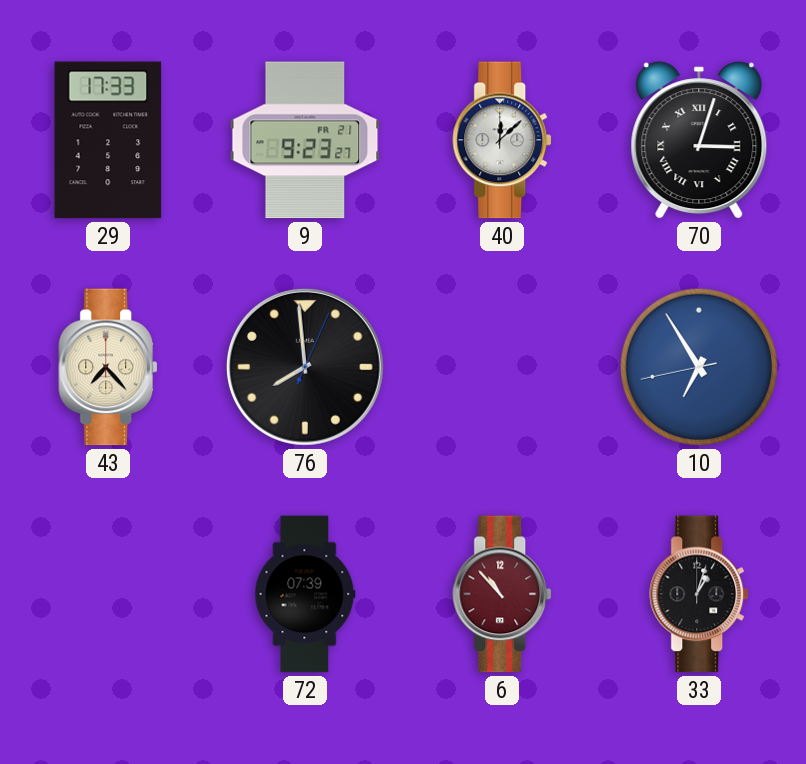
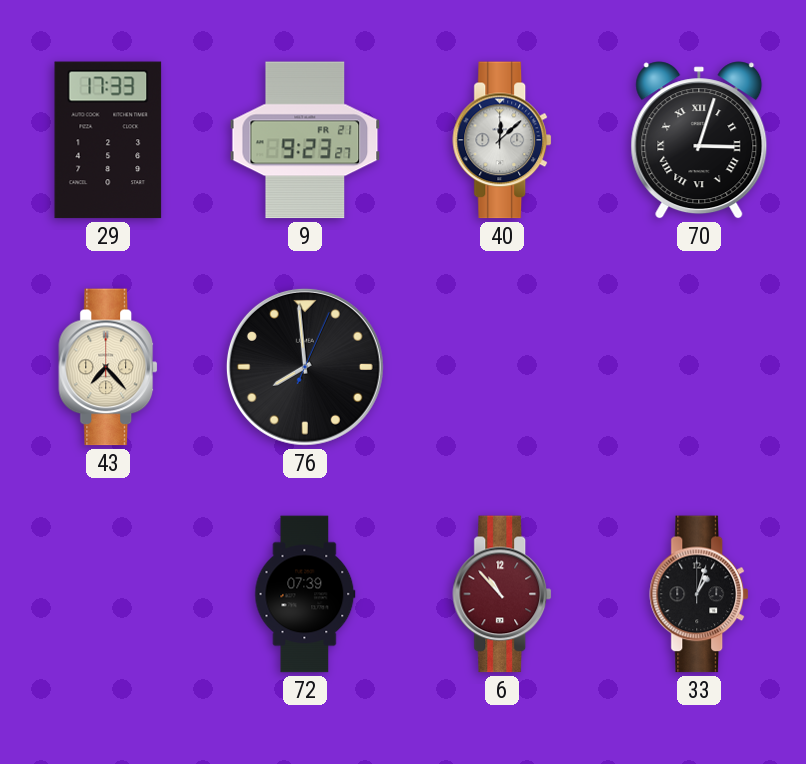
10: 6:54 -> none
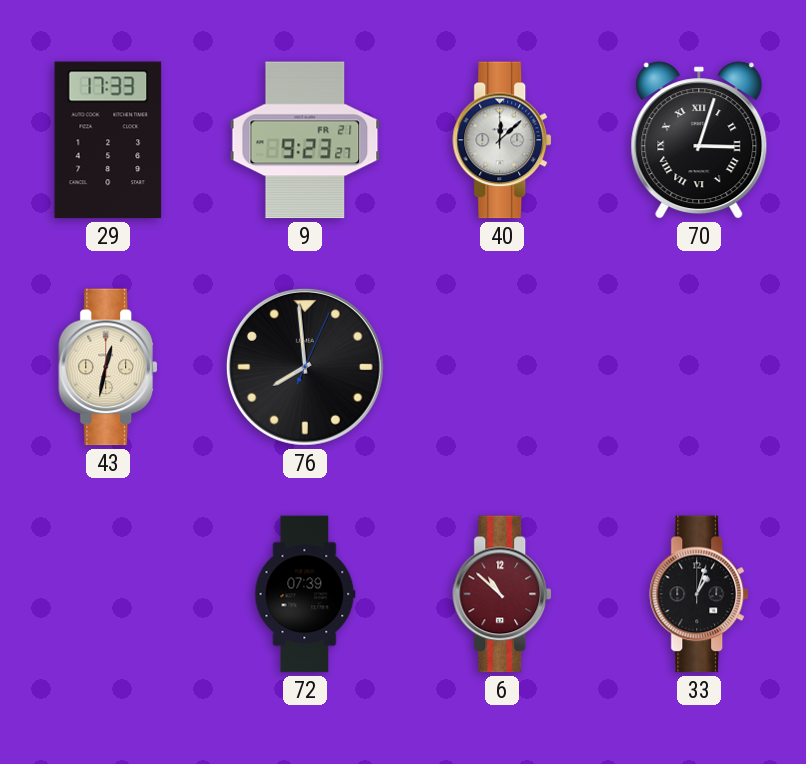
43: 7:23 -> 12:32
6: 10:53 -> 10:52
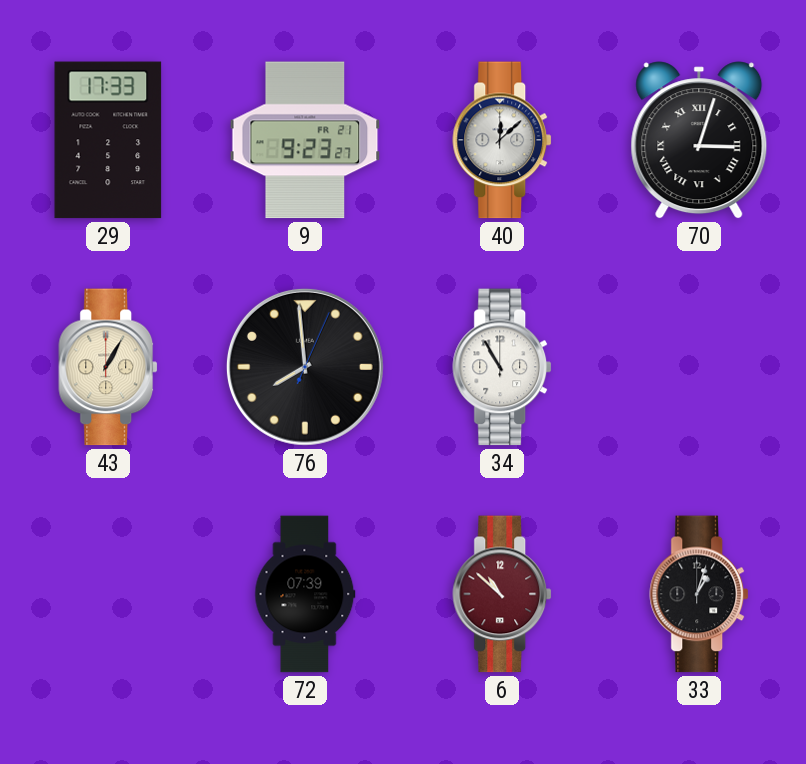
43: 12:32 -> 1:05
34: none -> 10:55
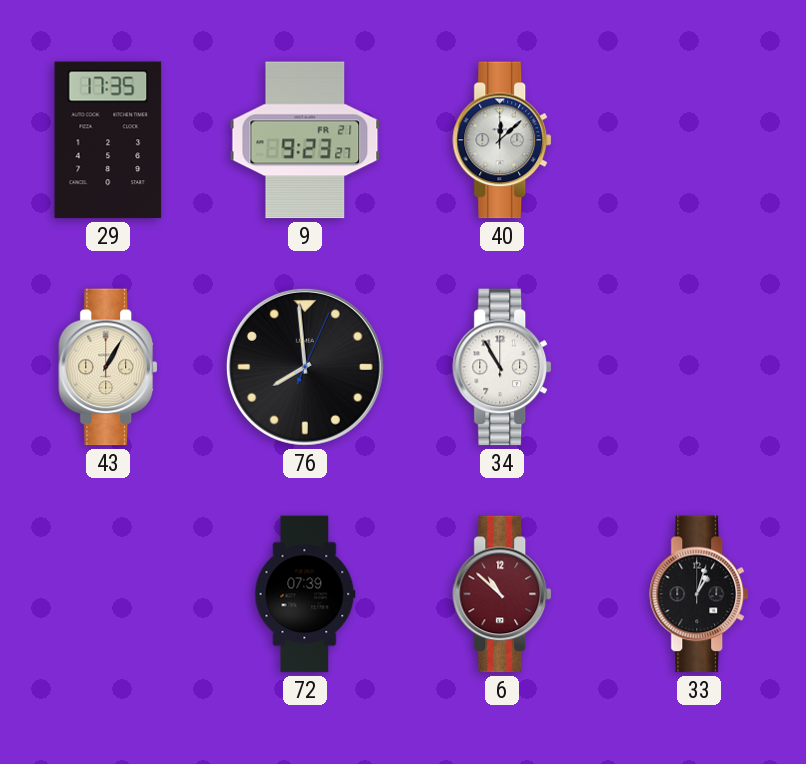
29: 17:33 -> 17:35
70: 3:03 -> none
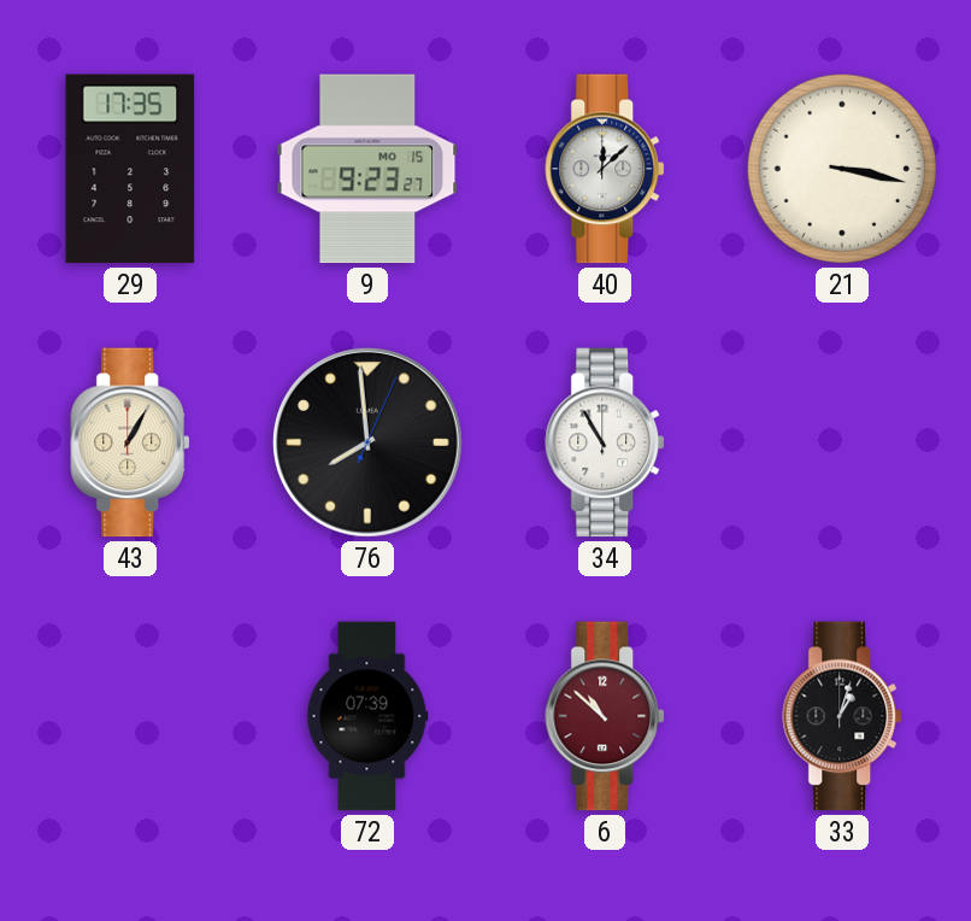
9 date: FR 21 -> MO 15
21: none -> 3:17
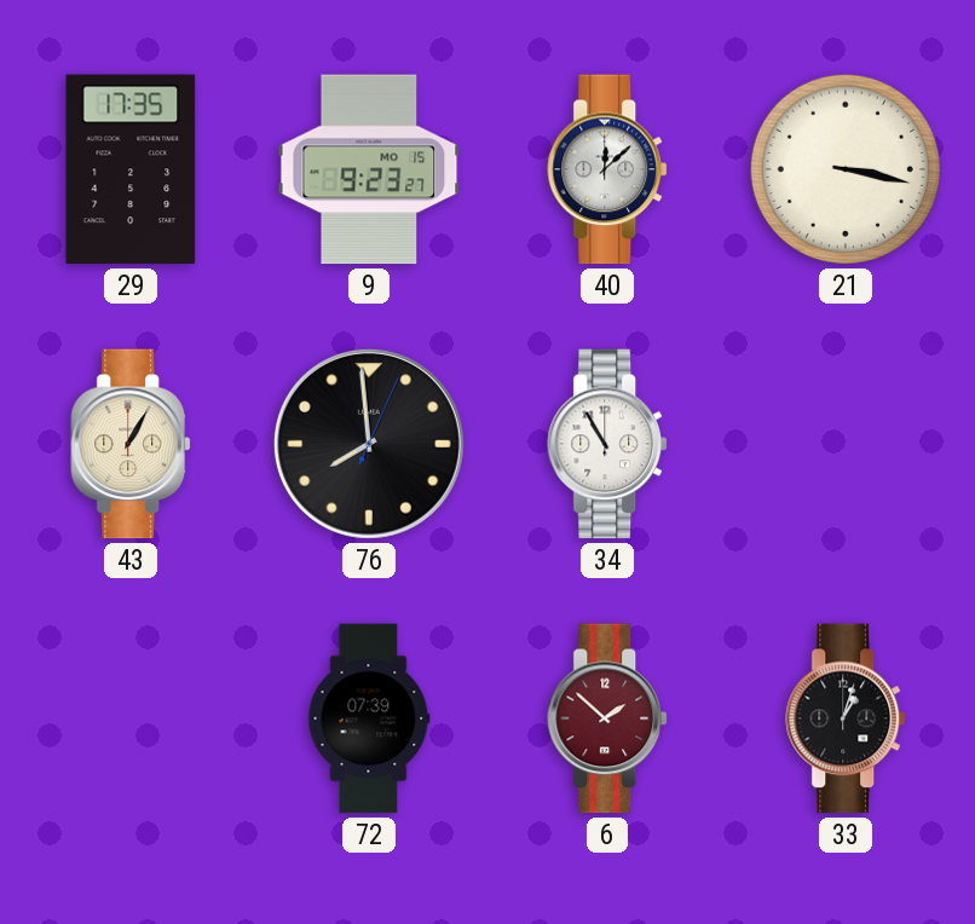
6: 10:52 -> 1:52
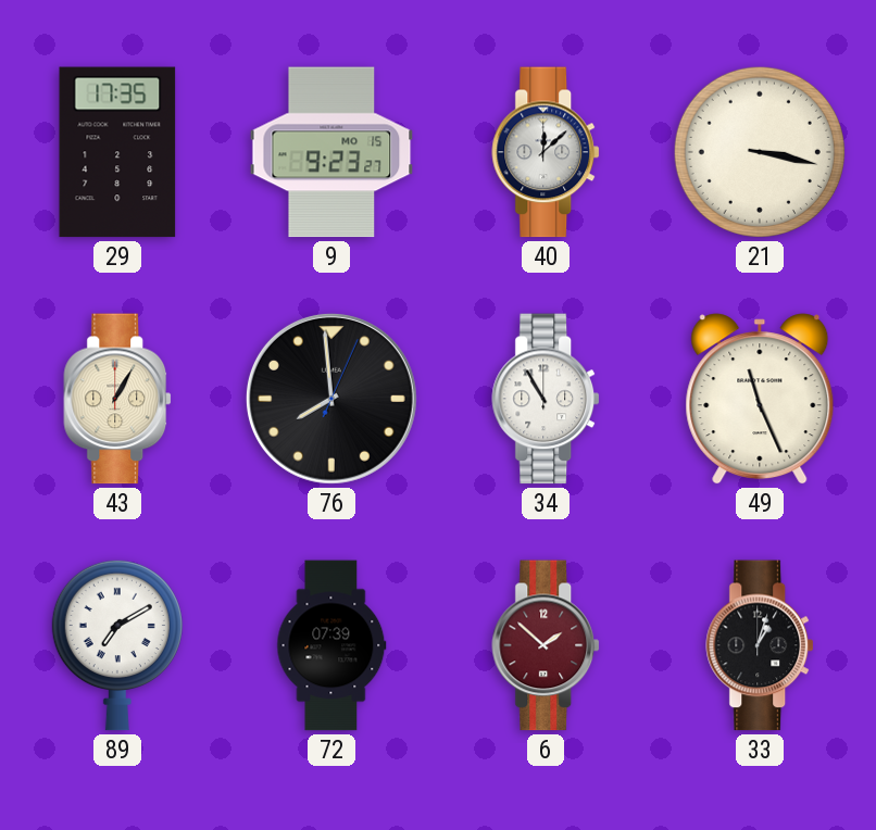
49: none -> 11:26
89: none -> 7:10
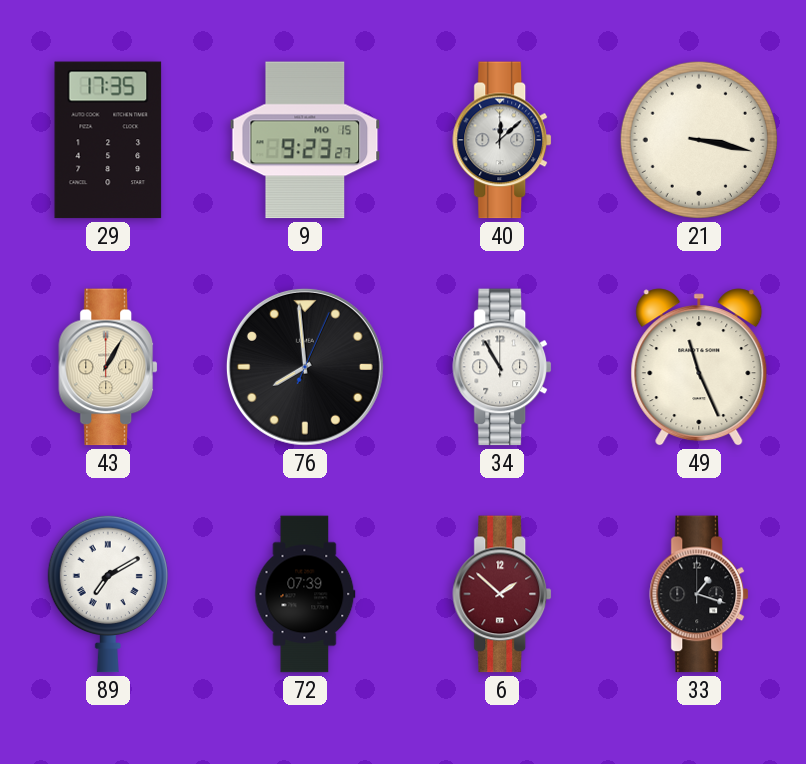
33: 1:03 -> 1:18
